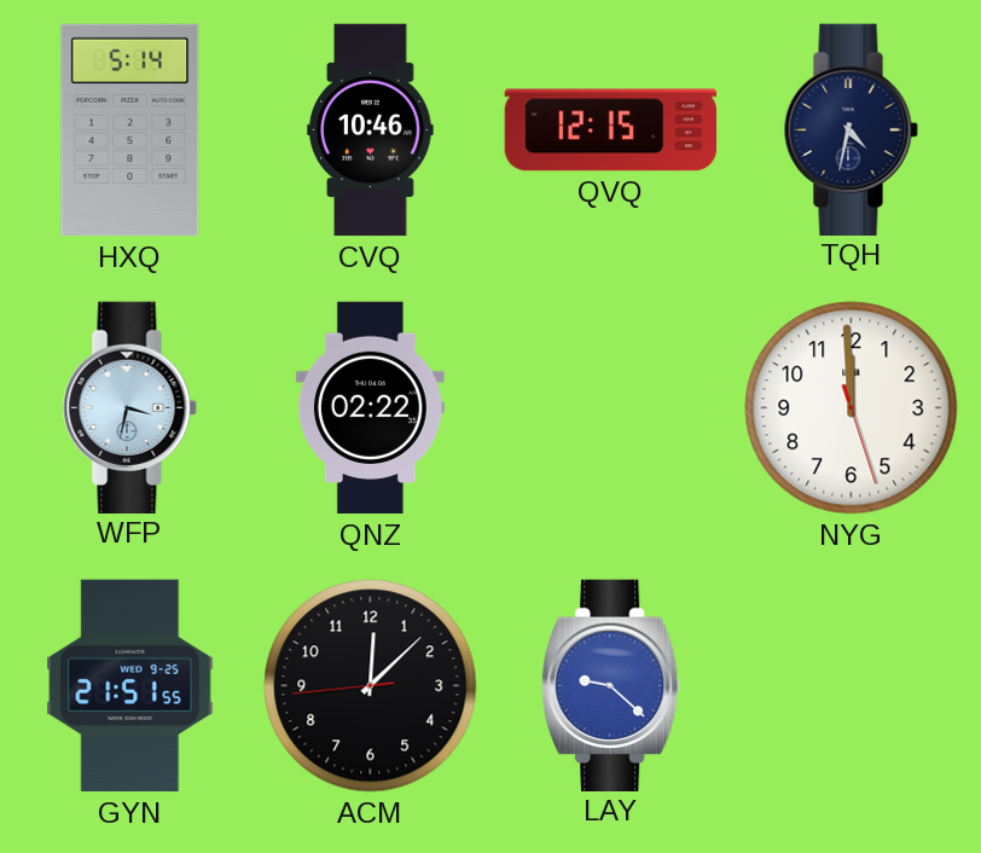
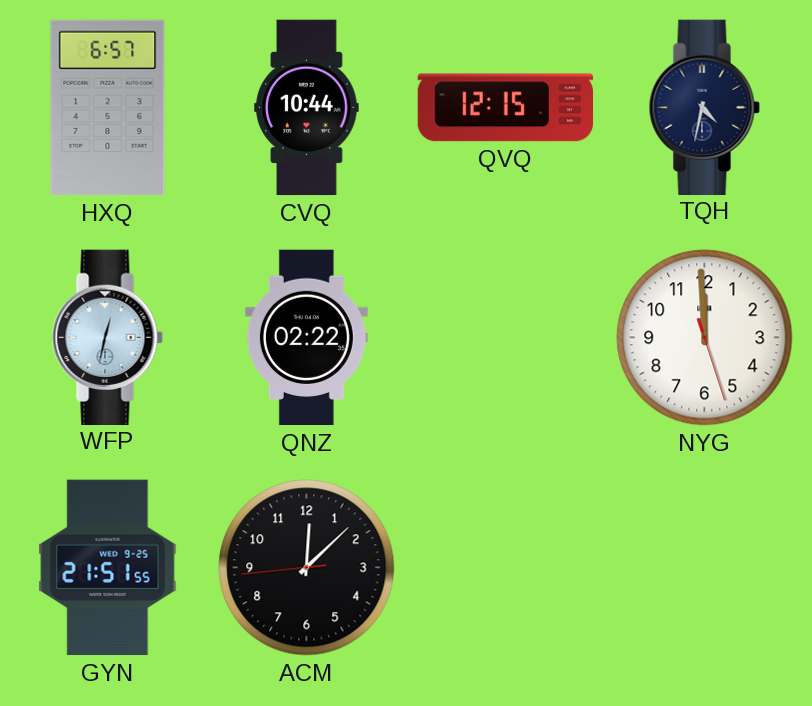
HXQ: 5:14 -> 6:57
CVQ: 10:46 -> 10:44
WFP: 3:32 -> 12:32
LAY: 9:22 -> none
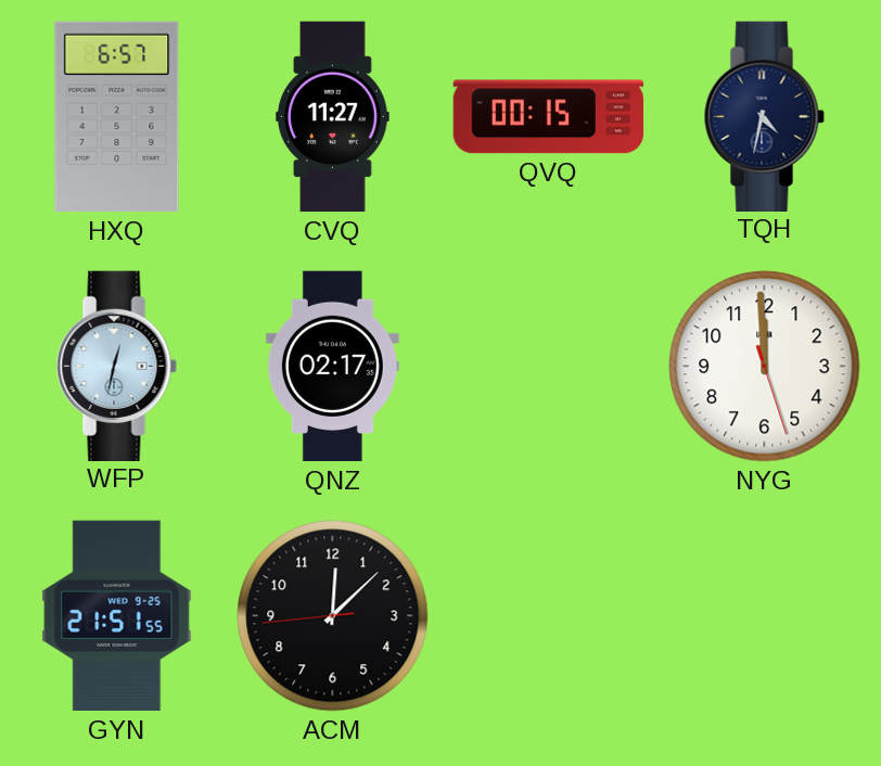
CVQ: 10:44 -> 11:27
QVQ: 12:15 -> 00:15
QNZ: 02:22 -> 02:17
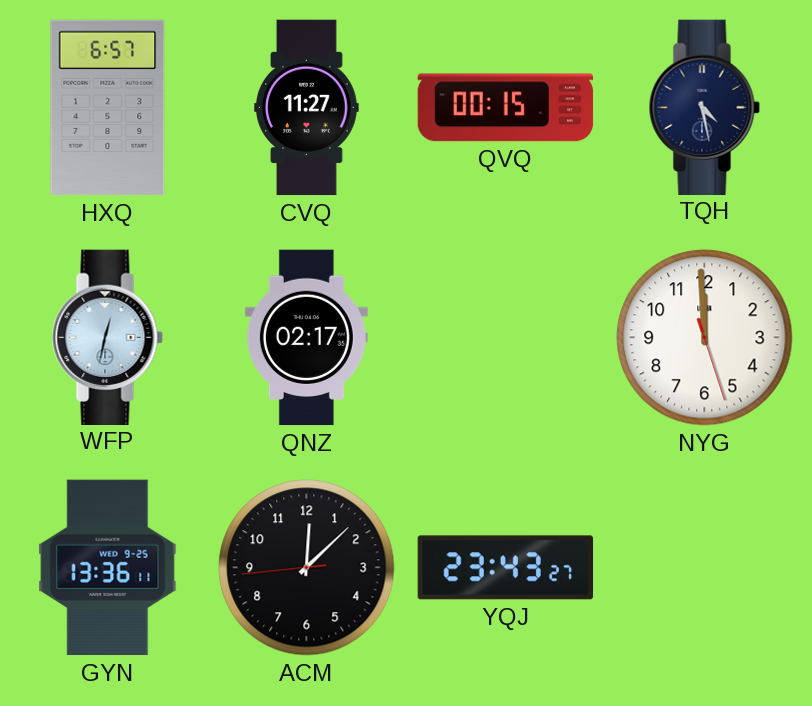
TQH: 4:32 -> 4:28
GYN: 21:51 -> 13:36
YQJ: none -> 23:43
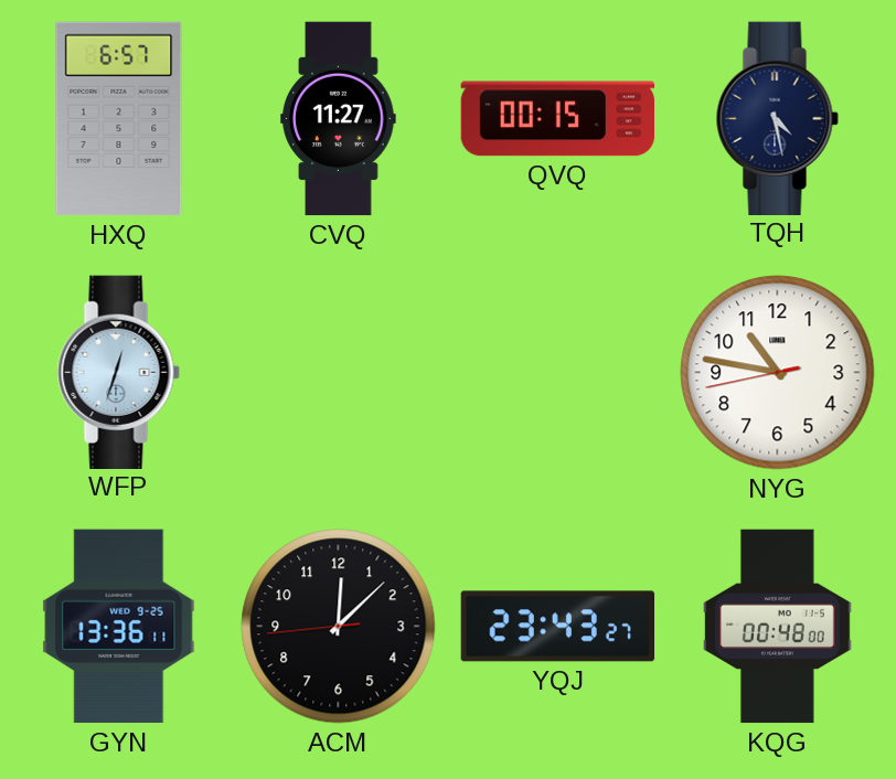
WFP: 12:32 -> 12:33
QNZ: 02:17 -> none
NYG: 11:59 -> 10:46
KQG: none -> 00:48
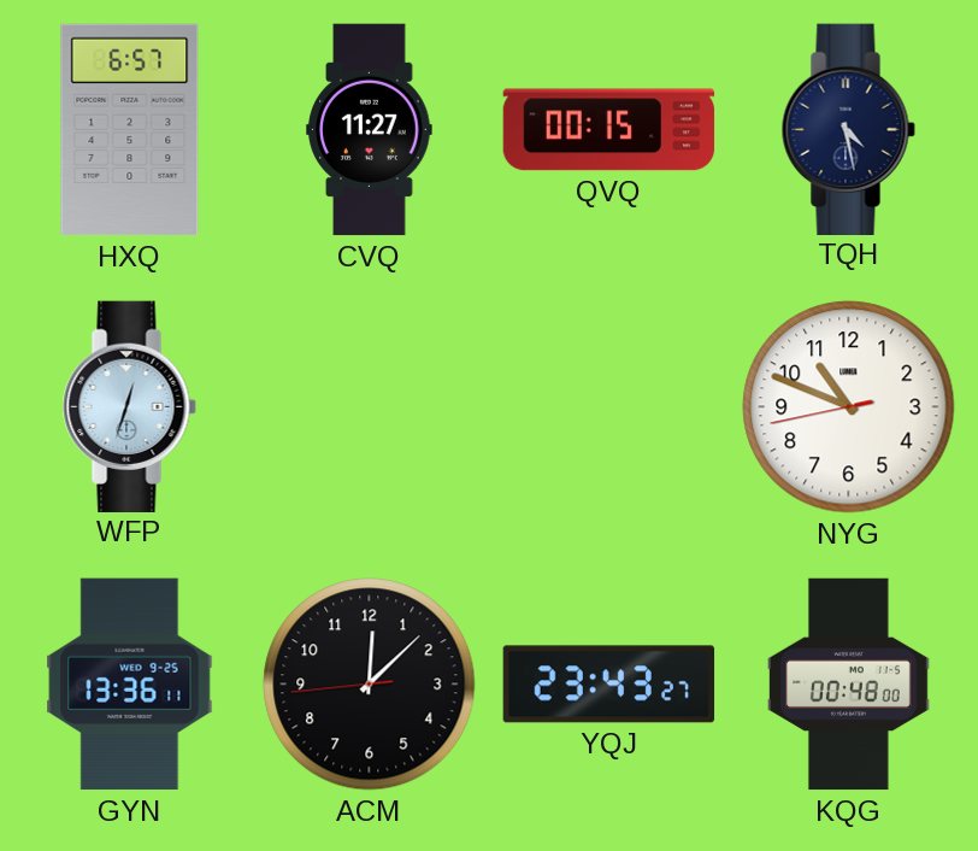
NYG: 10:46 -> 10:48
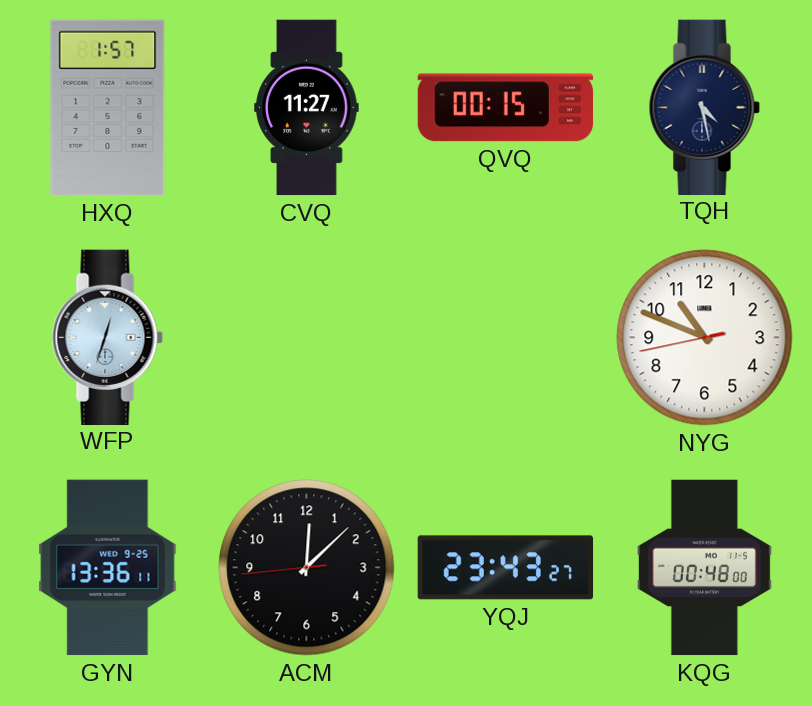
HXQ: 6:57 -> 1:57
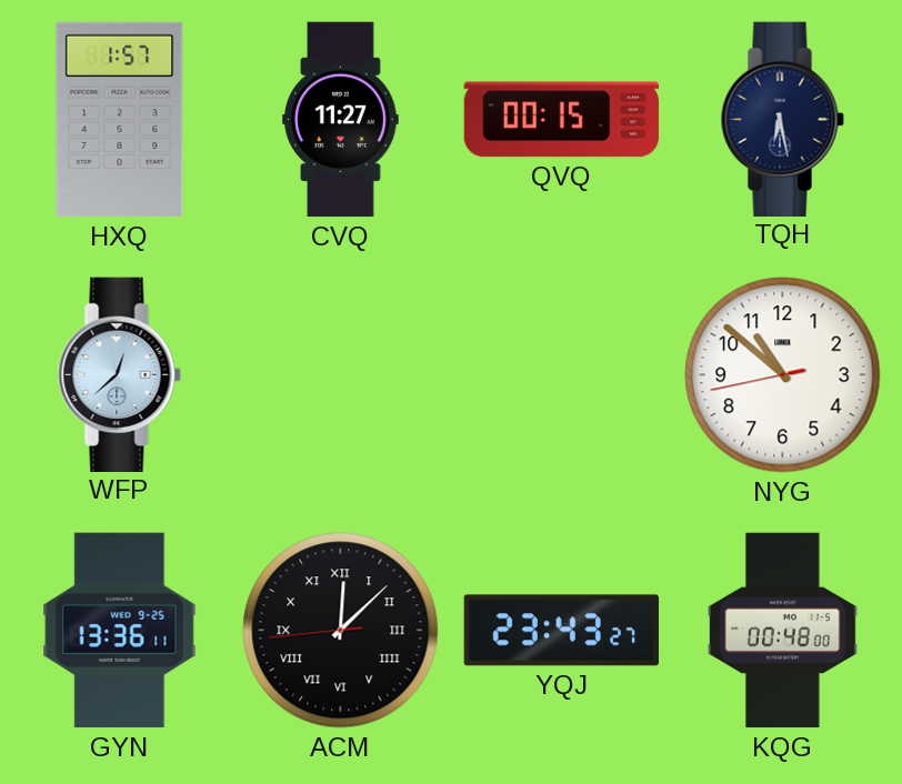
TQH: 4:28 -> 6:28
WFP: 12:33 -> 12:38
NYG: 10:48 -> 10:51
ACM numerals: Arabic -> Roman
